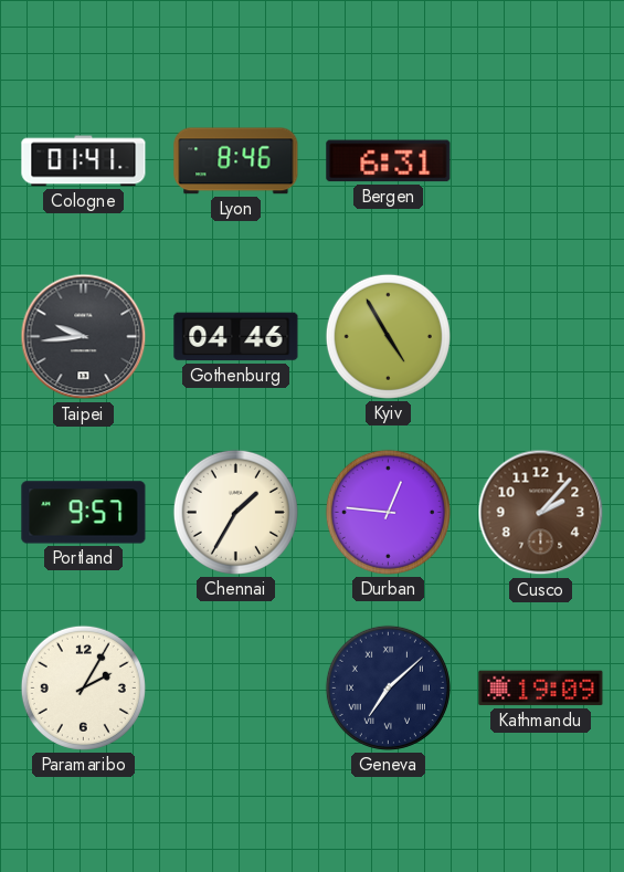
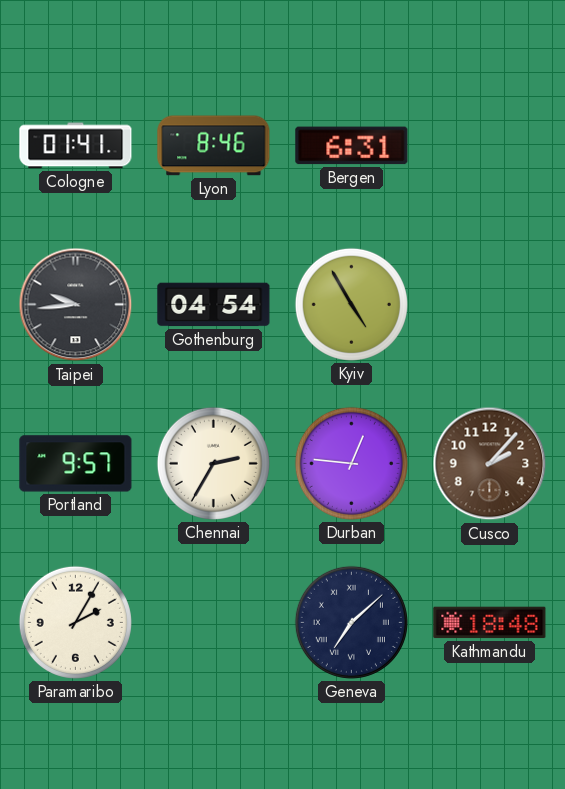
Gothenburg: 04:46 -> 04:54
Chennai: 1:35 -> 2:35
Kathmandu: 19:09 -> 18:48
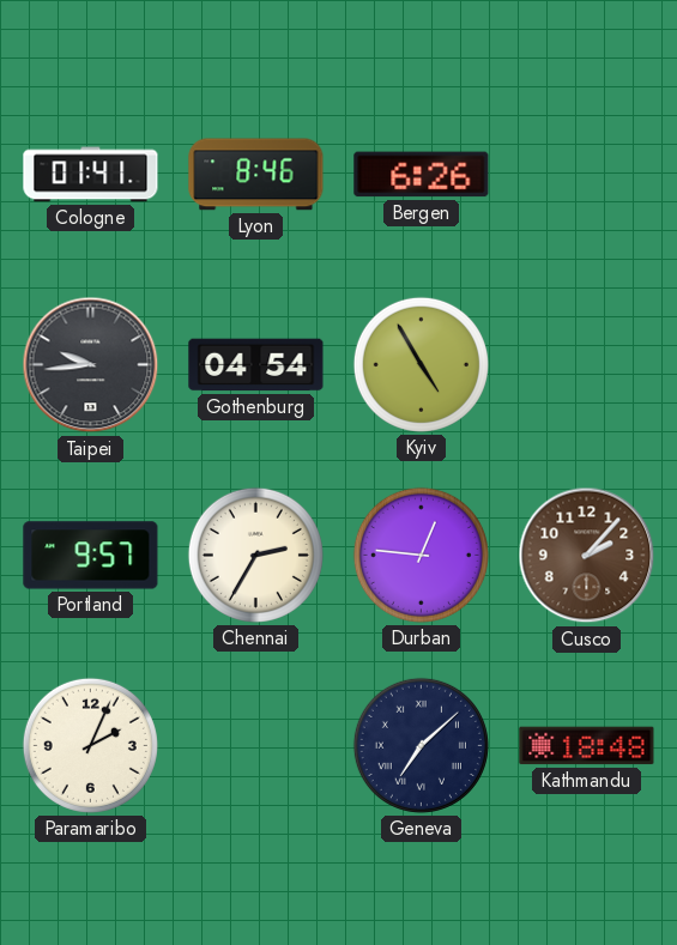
Bergen: 6:31 -> 6:26
Paramaribo: 2:05 -> 2:04
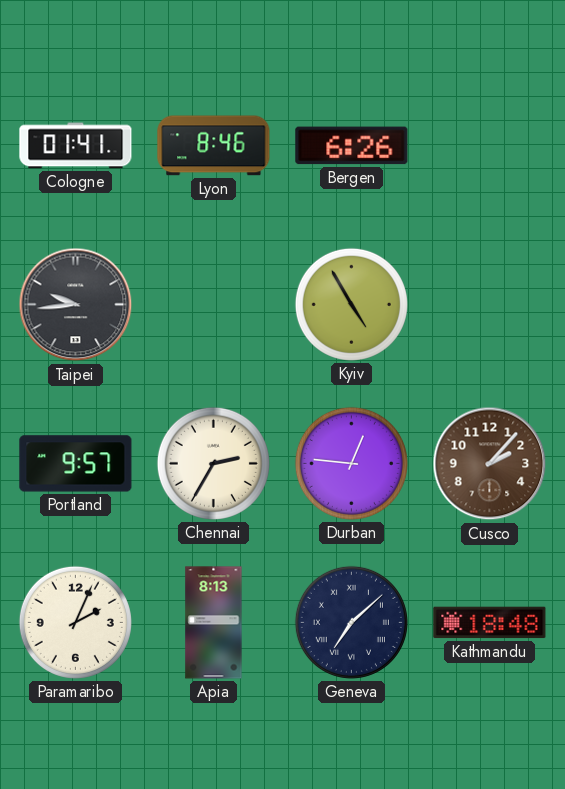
Gothenburg: 04:54 -> none
Apia: none -> 8:13
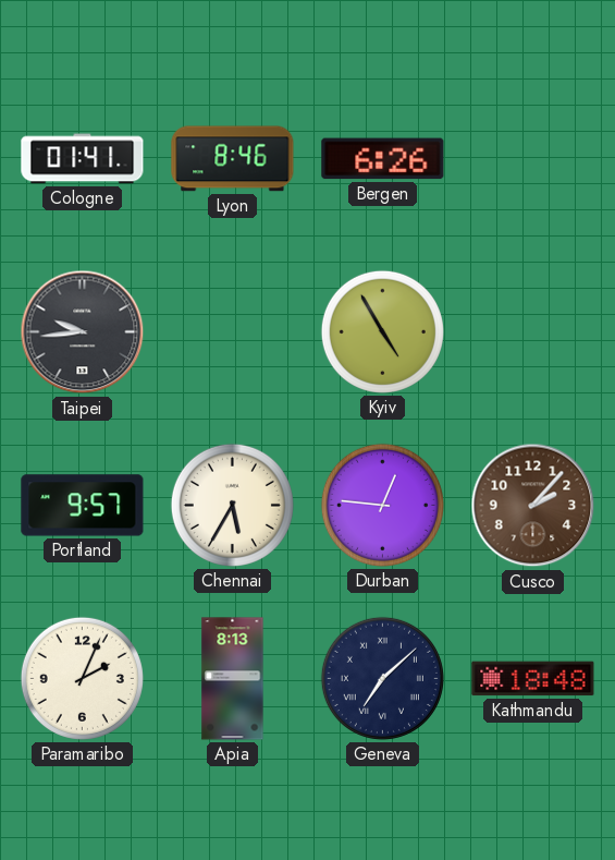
Chennai: 2:35 -> 5:35
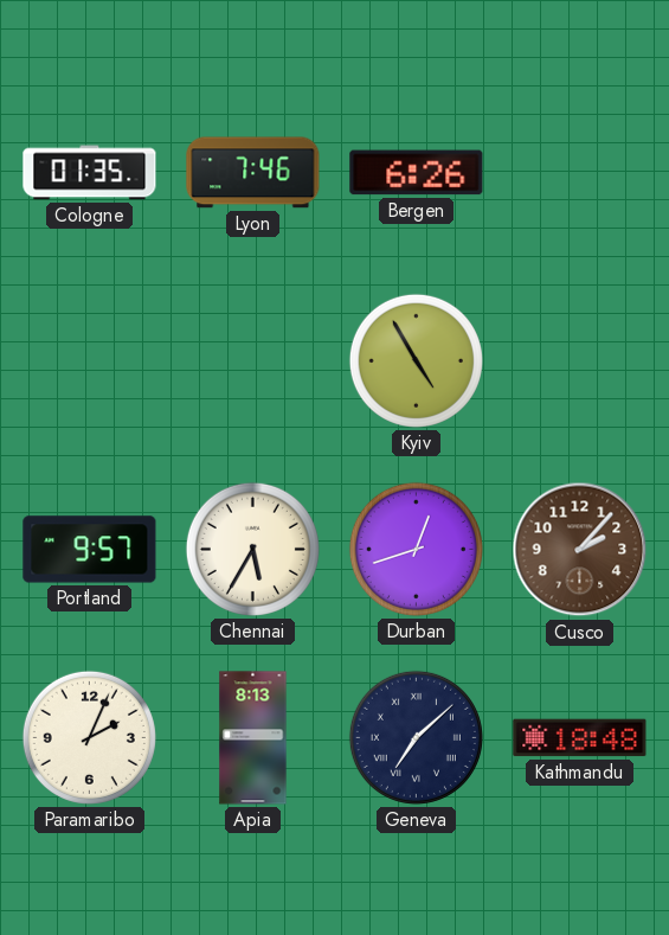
Cologne: 01:41 -> 01:35
Lyon: 8:46 -> 7:46
Taipei: 9:44 -> none
Durban: 12:46 -> 12:42
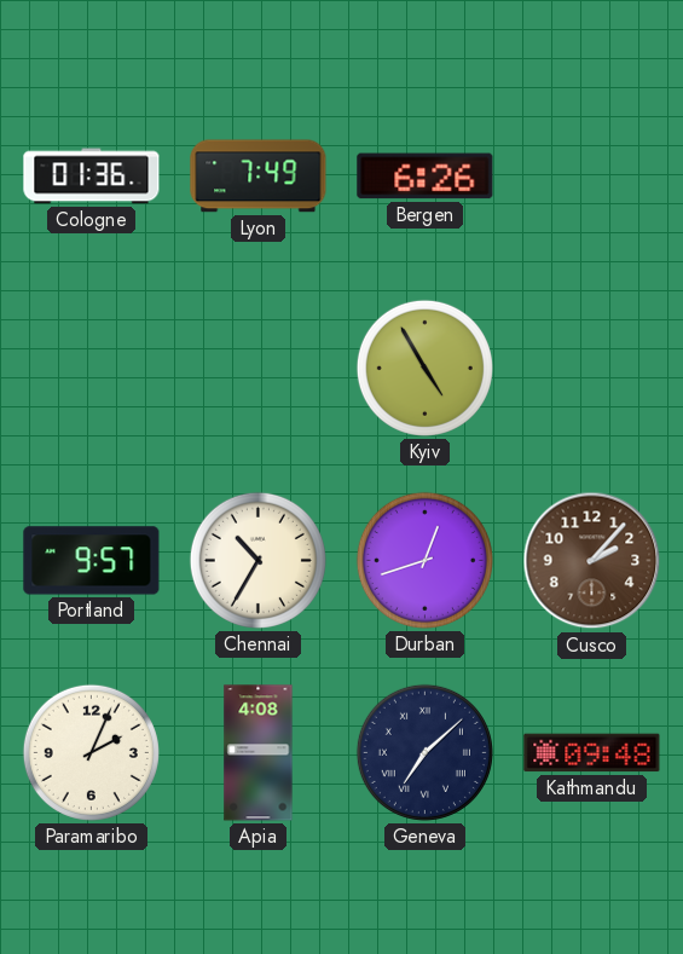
Cologne: 01:35 -> 01:36
Lyon: 7:46 -> 7:49
Chennai: 5:35 -> 10:35
Apia: 8:13 -> 4:08
Kathmandu: 18:48 -> 09:48
